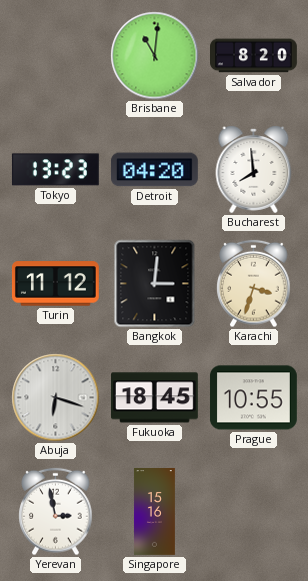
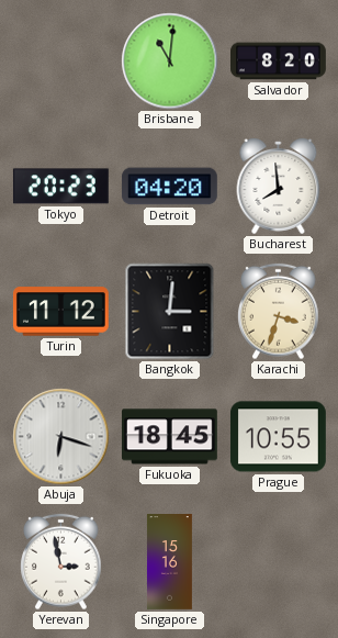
Tokyo: 13:23 -> 20:23
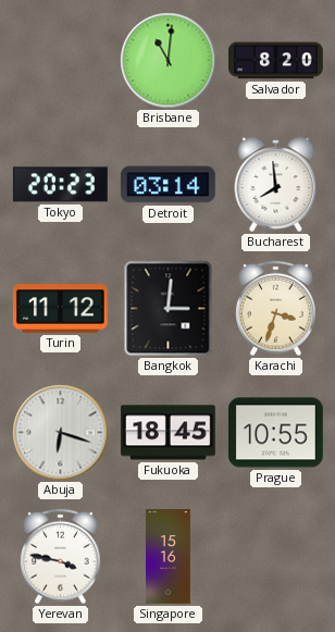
Detroit: 04:20 -> 03:14
Yerevan: 2:58 -> 3:47
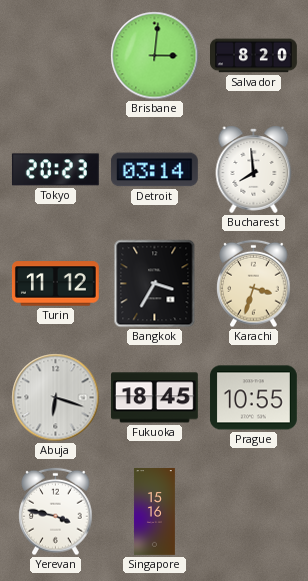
Brisbane: 11:01 -> 3:01
Bangkok: 3:01 -> 3:35
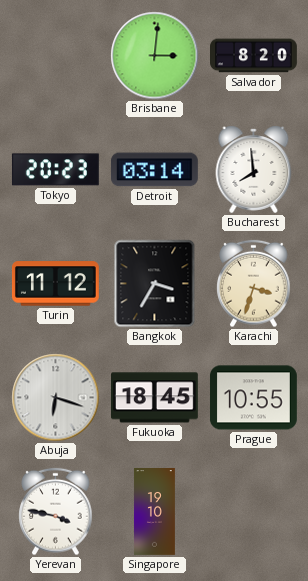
Singapore: 15:16 -> 19:10
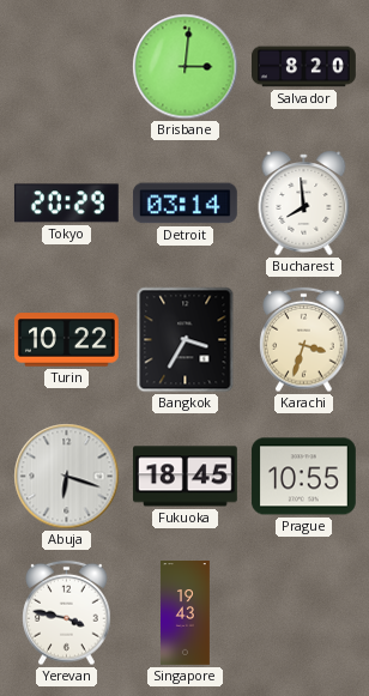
Tokyo: 20:23 -> 20:29
Turin: 11:12 -> 10:22
Singapore: 19:10 -> 19:43
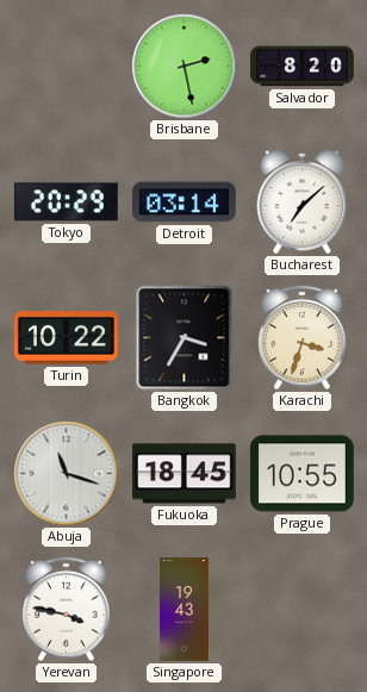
Brisbane: 3:01 -> 2:28
Bucharest: 7:59 -> 7:08
Abuja: 6:18 -> 11:18
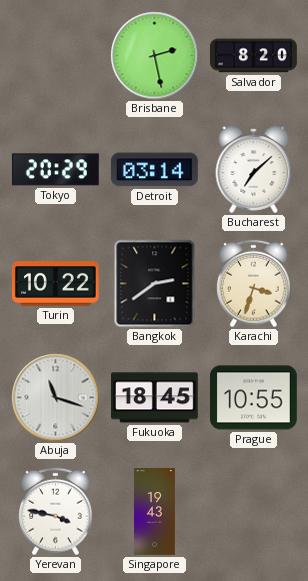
Bangkok: 3:35 -> 2:39
